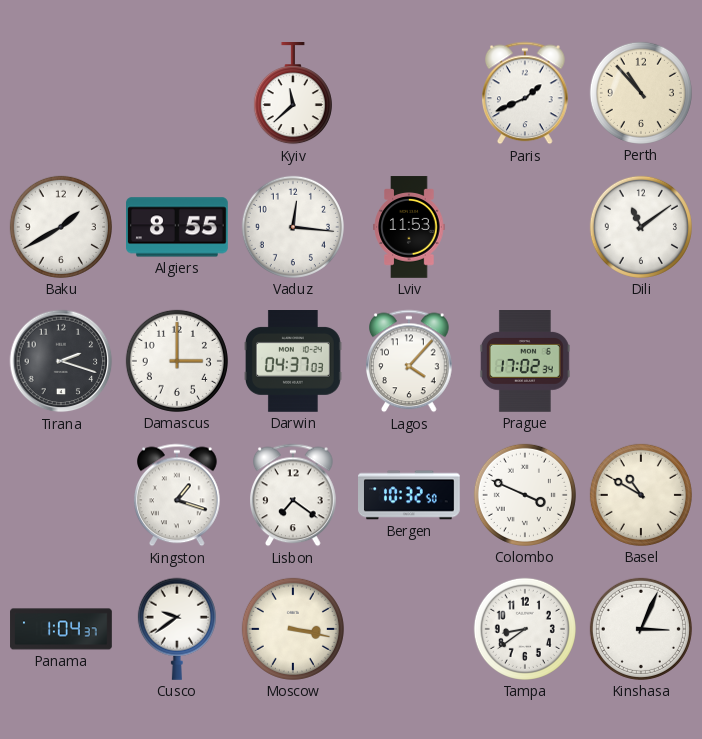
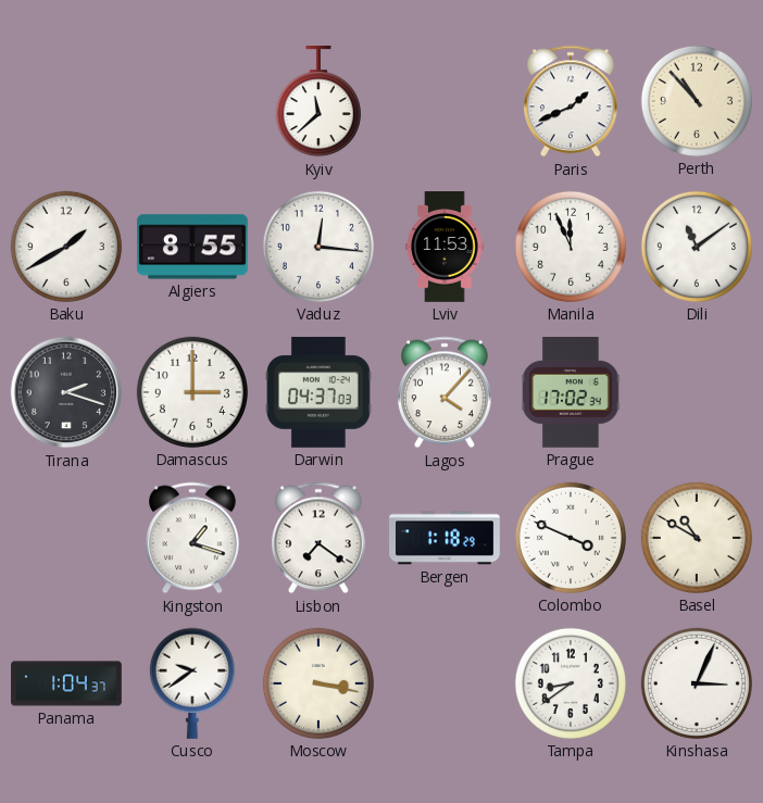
Manila: none -> 11:56
Bergen: 10:32 -> 1:18
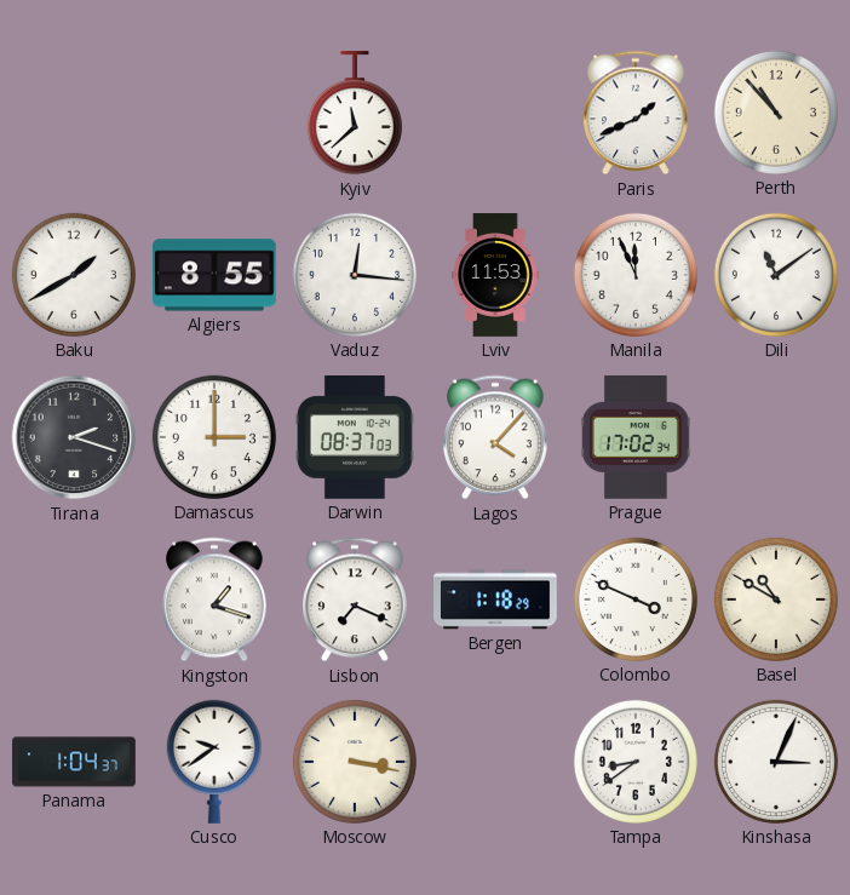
Darwin: 04:37 -> 08:37
Lisbon: 7:21 -> 7:19
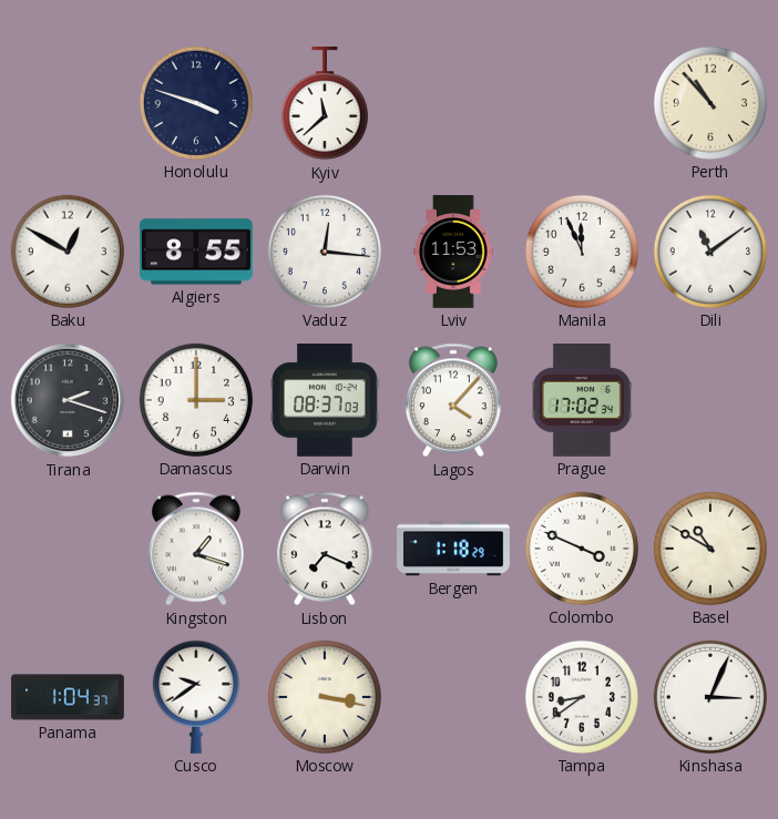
Honolulu: none -> 3:48
Paris: 1:41 -> none
Baku: 1:40 -> 12:50
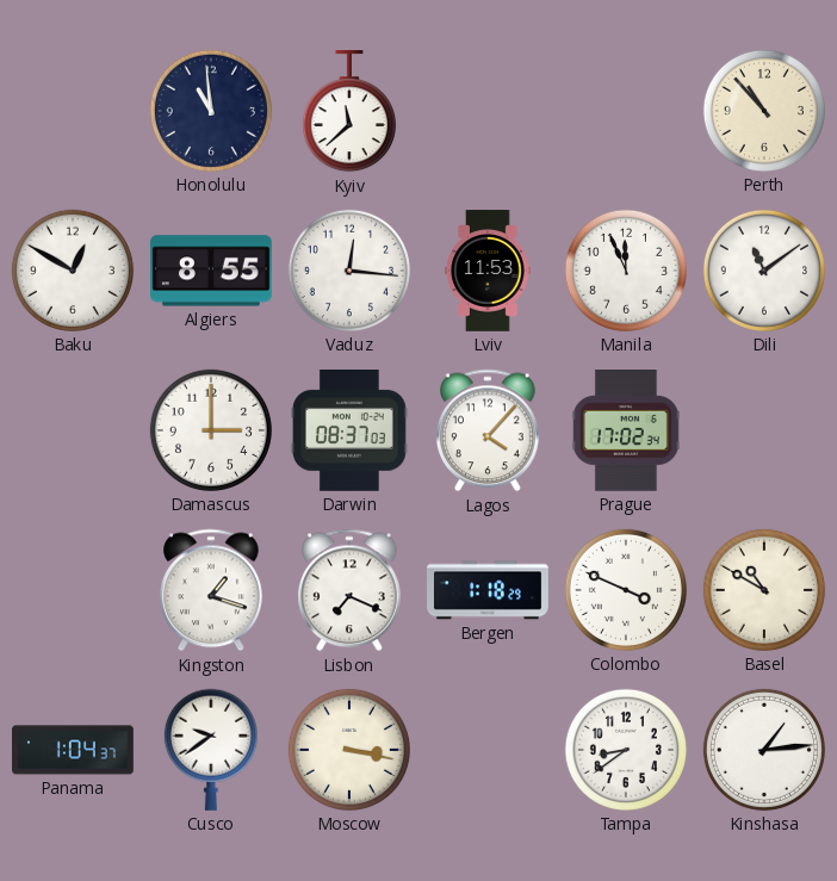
Honolulu: 3:48 -> 10:59
Tirana: 2:18 -> none
Kinshasa: 3:04 -> 1:14
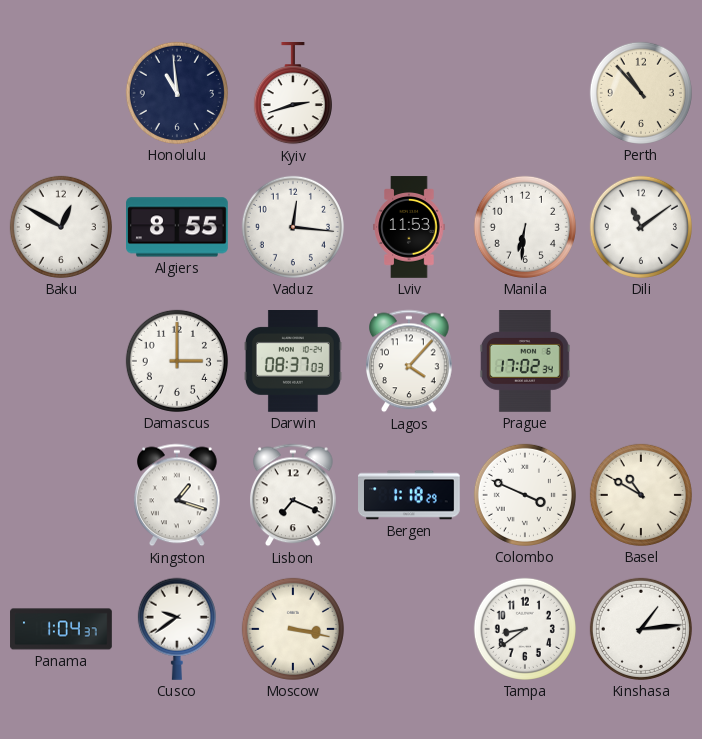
Kyiv: 11:38 -> 2:42
Manila: 11:56 -> 6:31
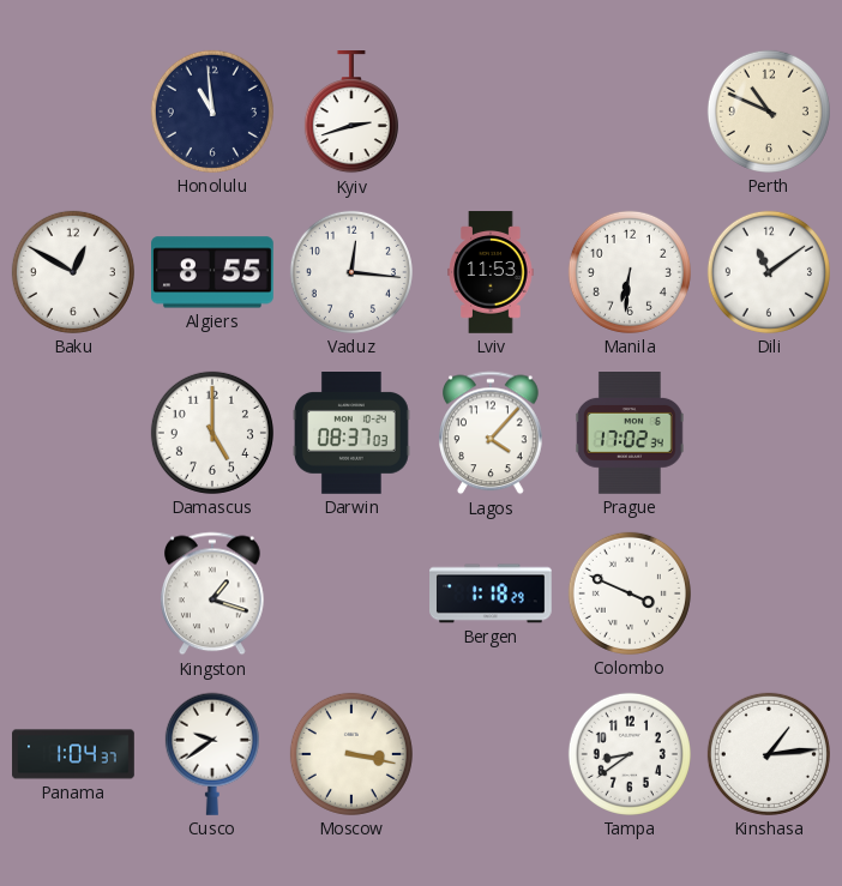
Perth: 10:53 -> 10:49
Damascus: 3:00 -> 5:00
Lisbon: 7:19 -> none
Basel: 10:50 -> none
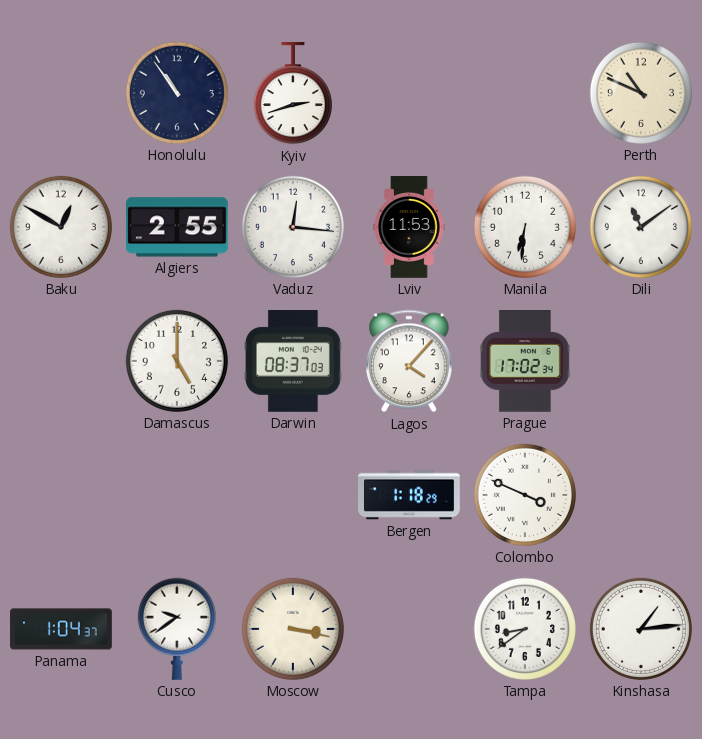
Honolulu: 10:59 -> 10:54
Algiers: 8:55 -> 2:55
Kingston: 1:18 -> none
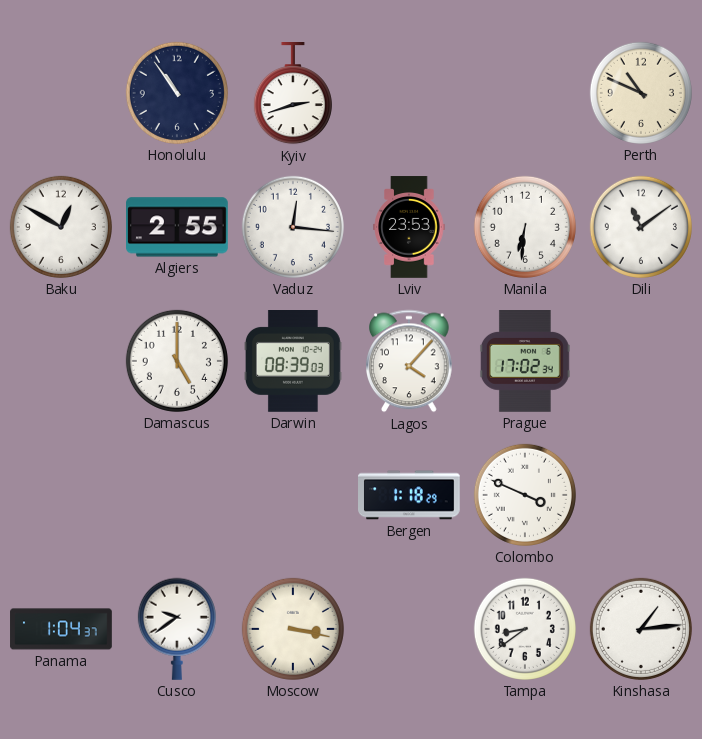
Lviv: 11:53 -> 23:53
Darwin: 08:37 -> 08:39
